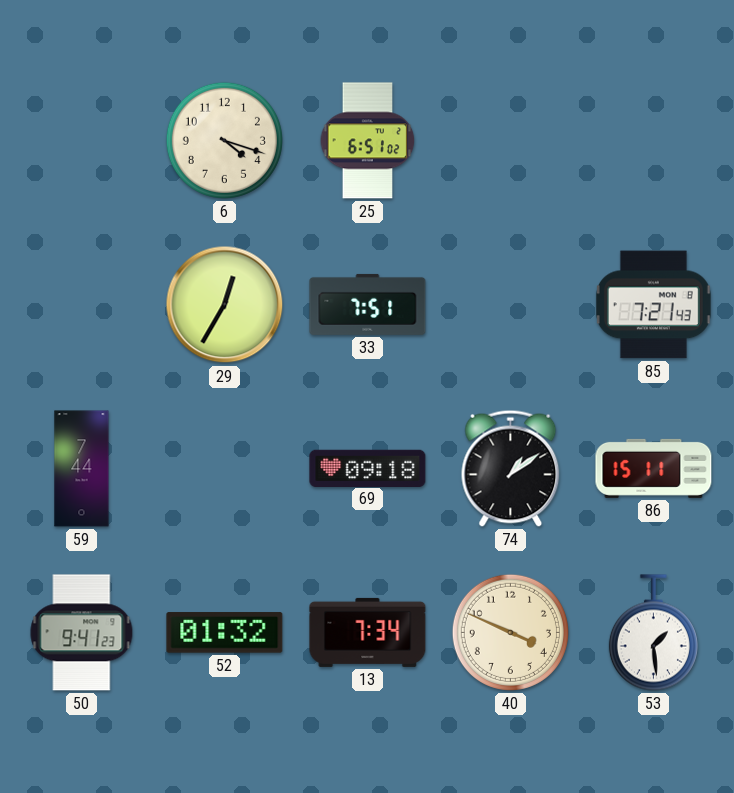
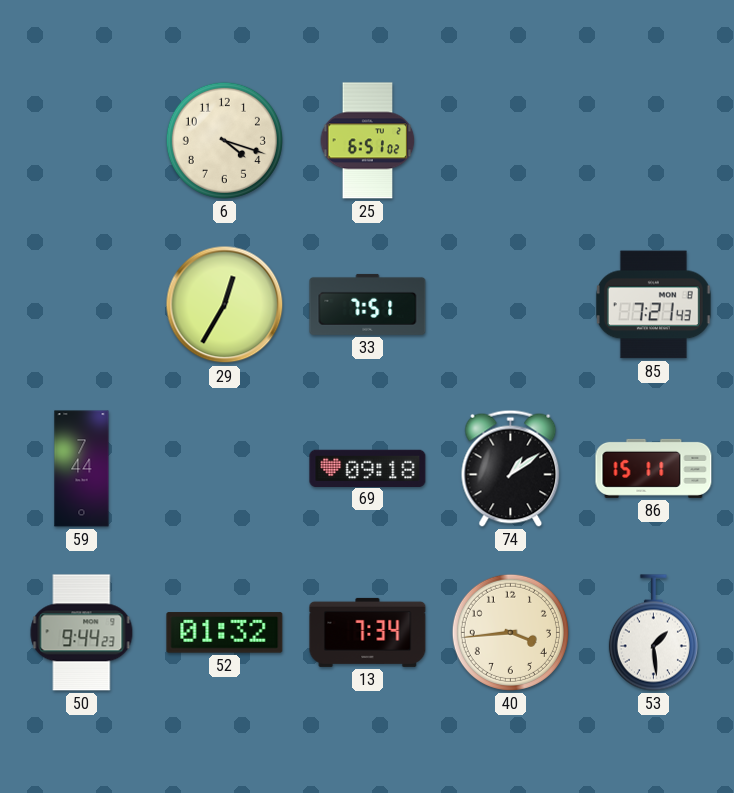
50: 9:41 -> 9:44
40: 3:49 -> 3:44
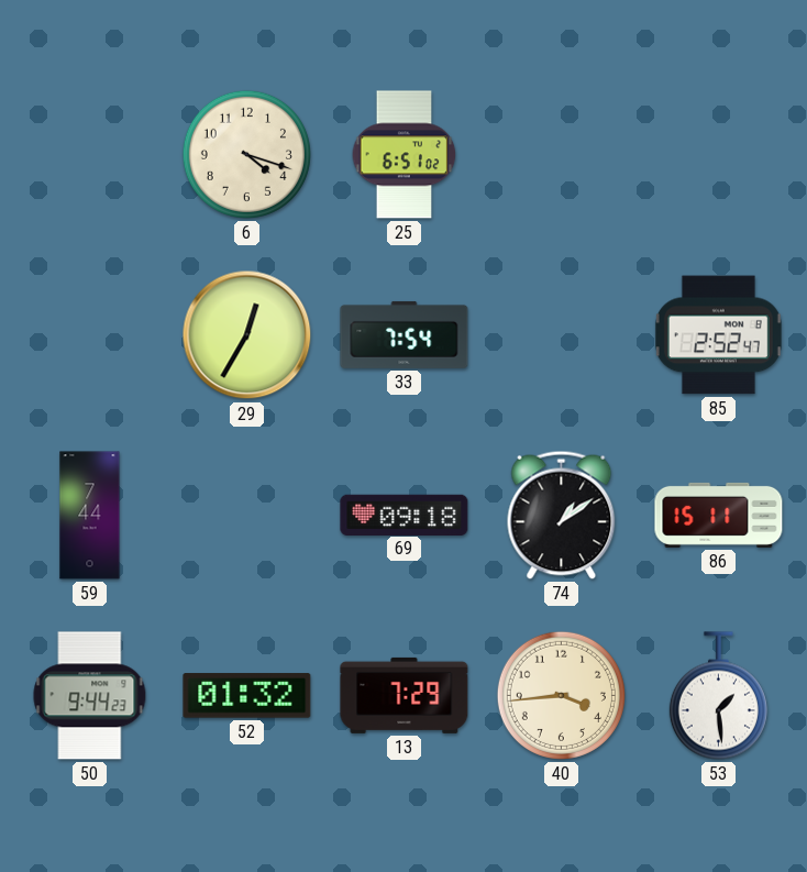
33: 7:51 -> 7:54
85: 7:21 -> 2:52
13: 7:34 -> 7:29
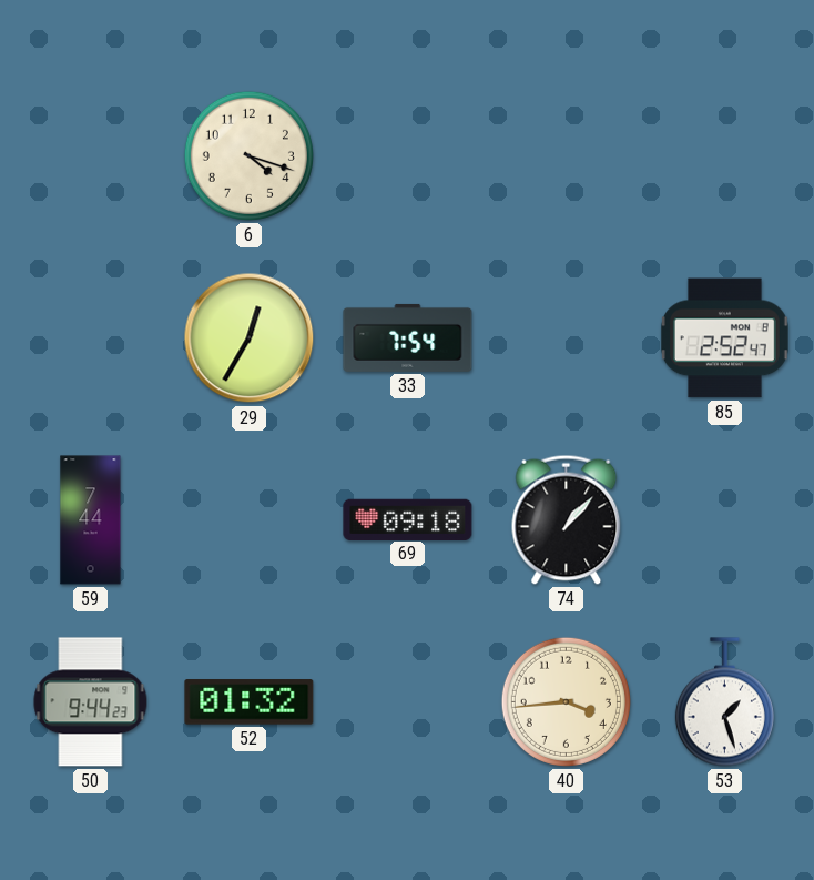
25: 6:51 -> none
74: 1:09 -> 1:07
86: 15:11 -> none
13: 7:29 -> none
53: 1:29 -> 1:27
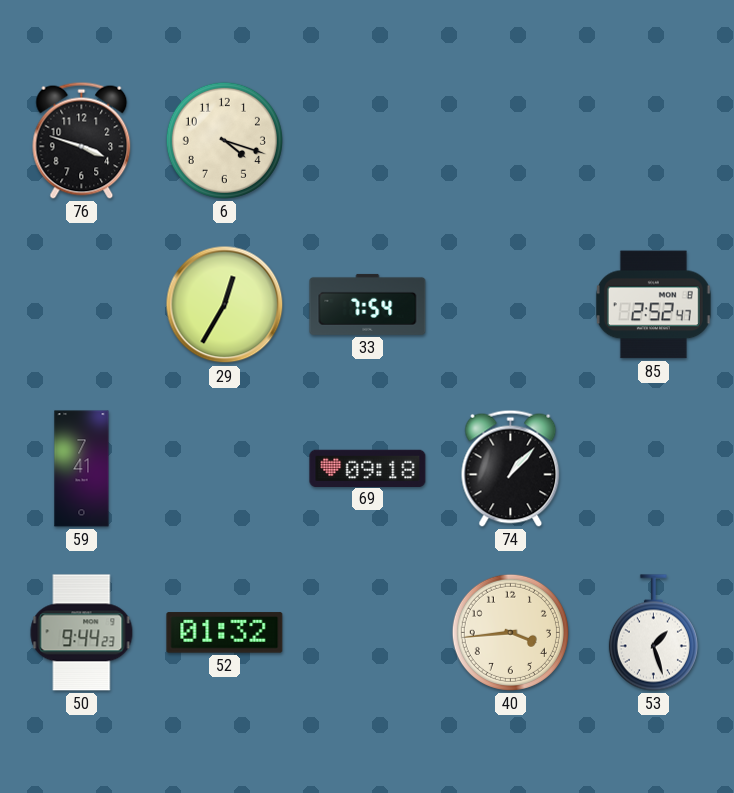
76: none -> 3:48
59: 7:44 -> 7:41
